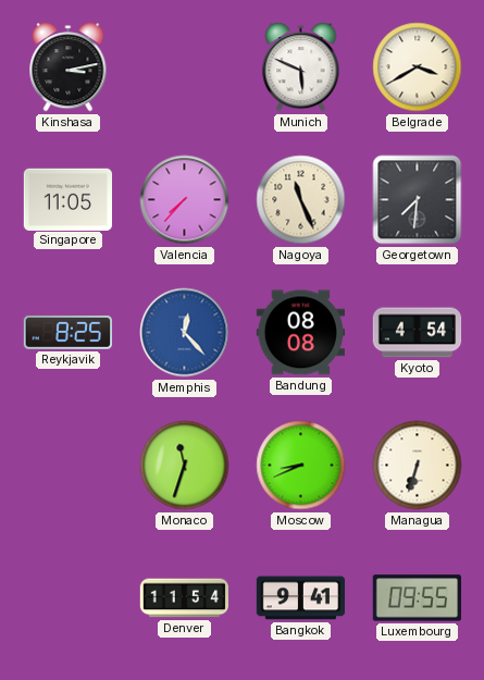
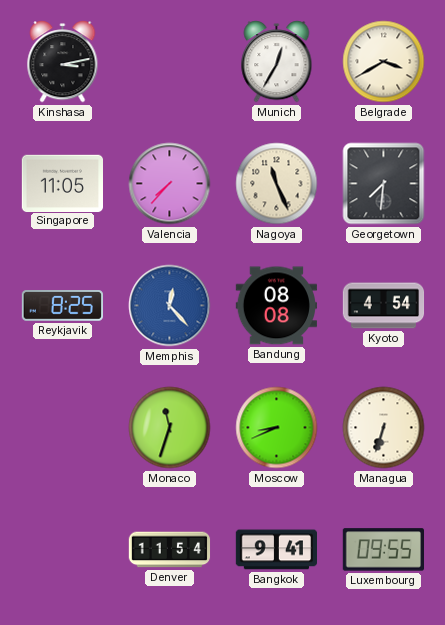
Munich: 5:49 -> 12:35
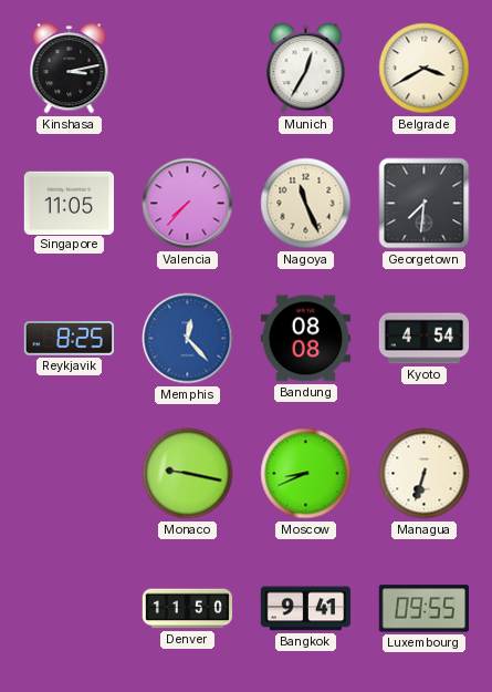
Monaco: 11:33 -> 9:17
Denver: 11:54 -> 11:50
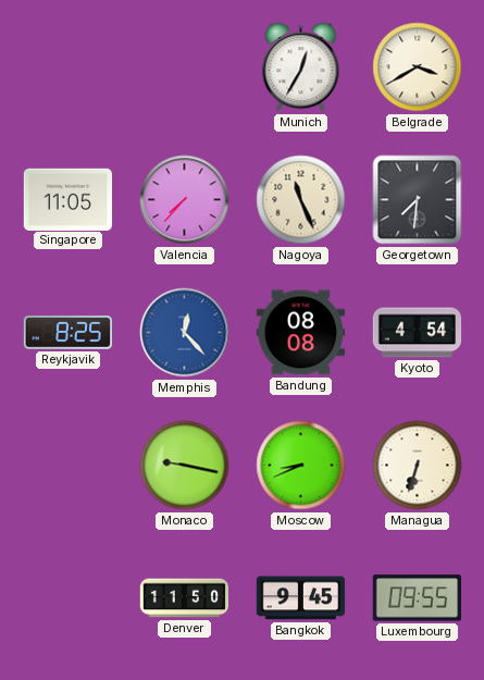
Kinshasa: 3:13 -> none
Bangkok: 9:41 -> 9:45
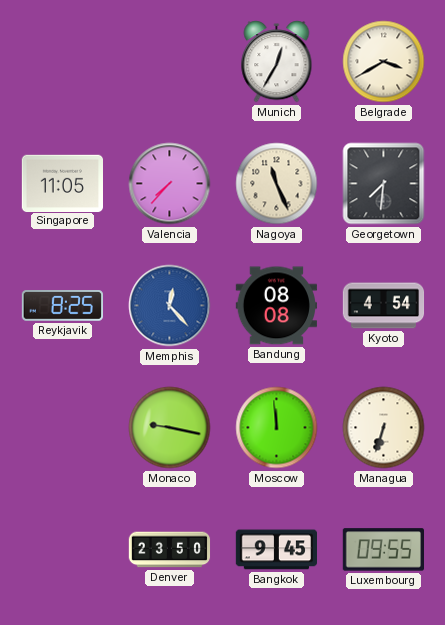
Moscow: 8:41 -> 11:59
Denver: 11:50 -> 23:50
